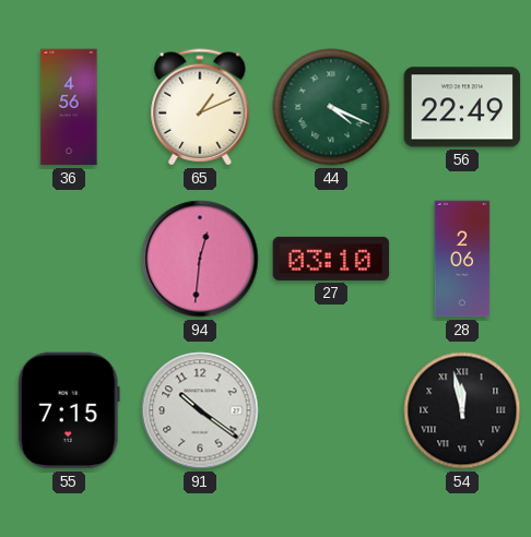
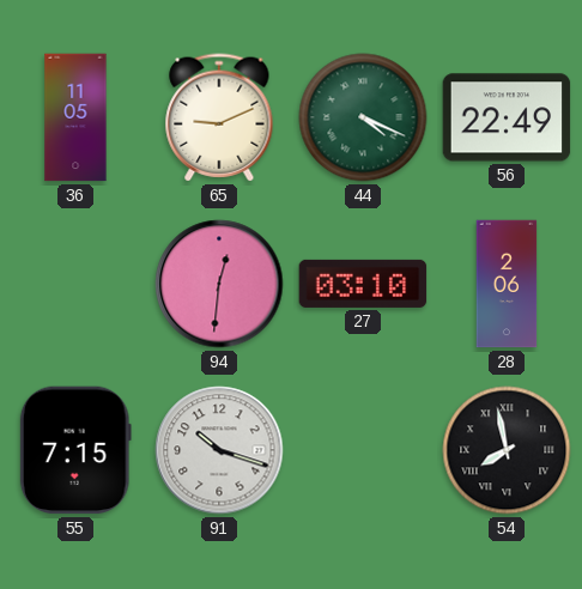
36: 4:56 -> 11:05
65: 1:11 -> 9:11
91: 10:21 -> 10:18
54: 11:58 -> 7:58
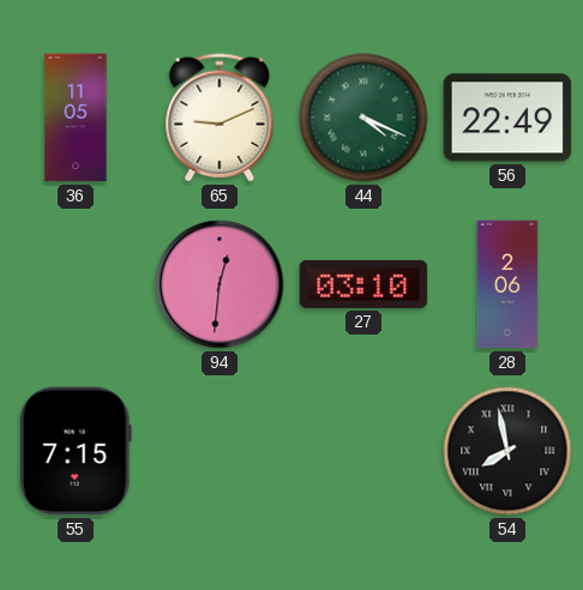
91: 10:18 -> none
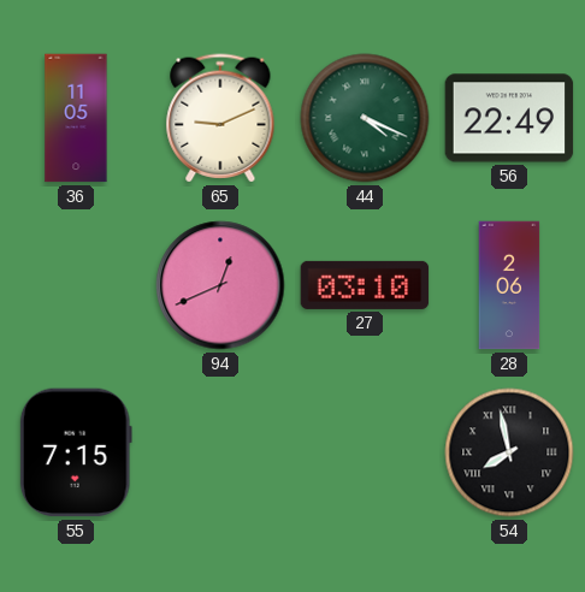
94: 12:31 -> 12:41
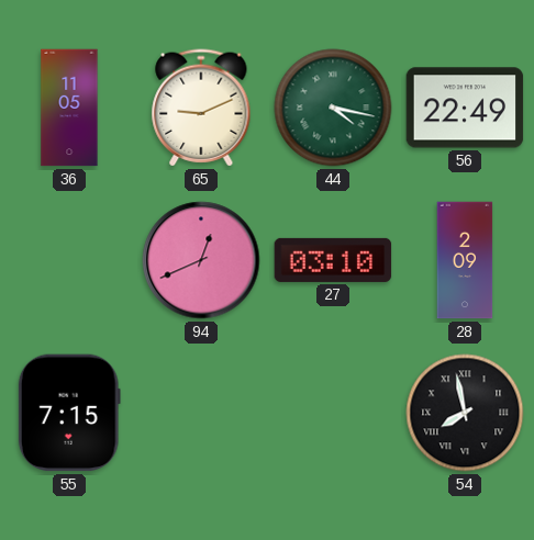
44: 4:19 -> 4:17
28: 2:06 -> 2:09
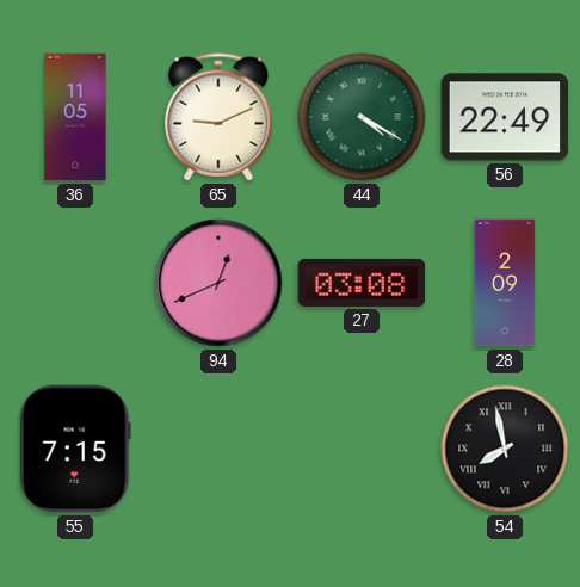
44: 4:17 -> 4:20
27: 03:10 -> 03:08
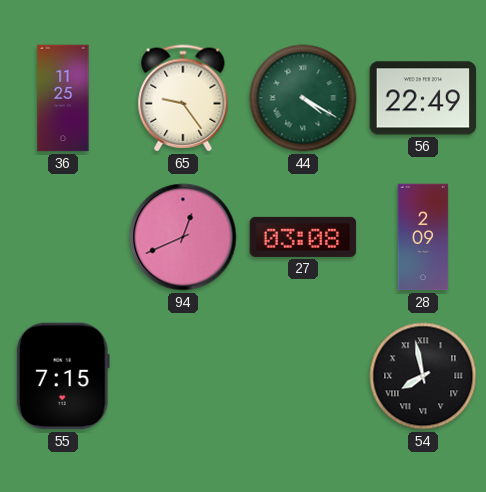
36: 11:05 -> 11:25
65: 9:11 -> 9:24
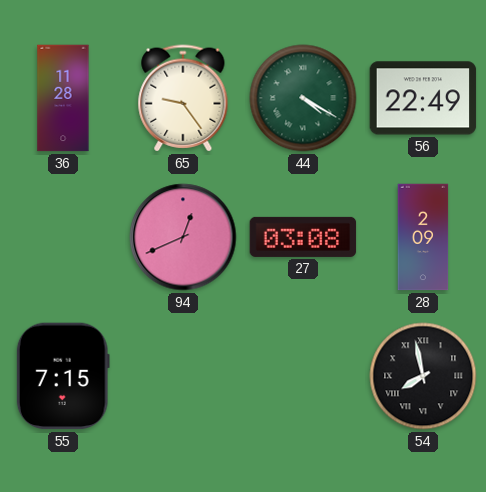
36: 11:25 -> 11:28
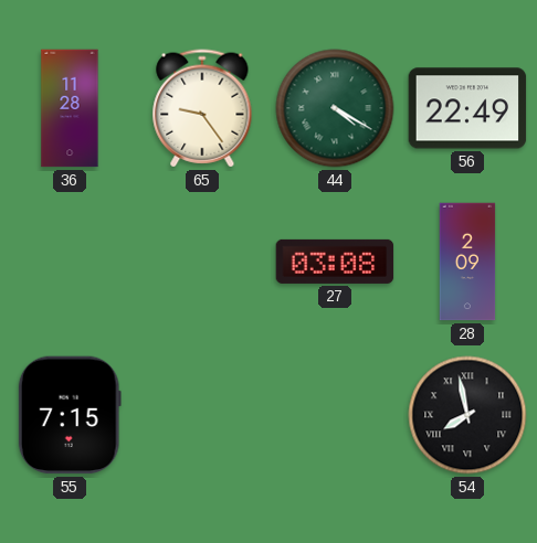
94: 12:41 -> none
